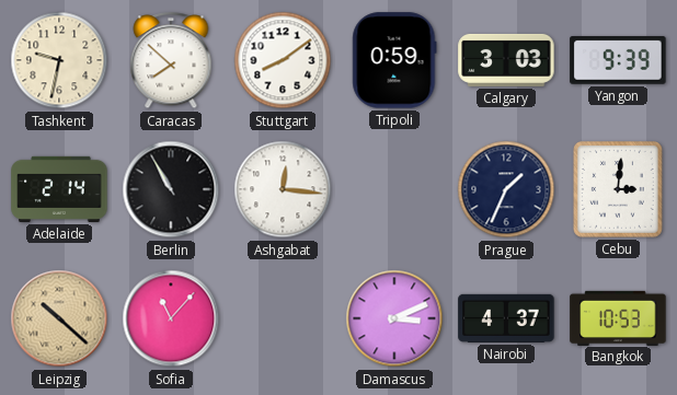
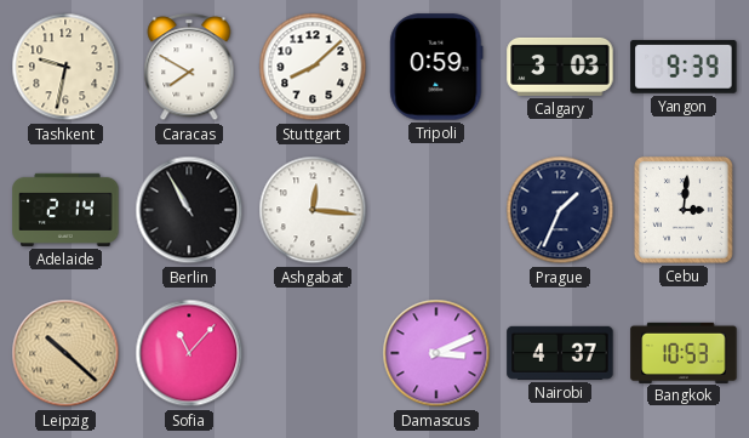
Caracas: 7:52 -> 7:50
Stuttgart: 8:09 -> 8:08
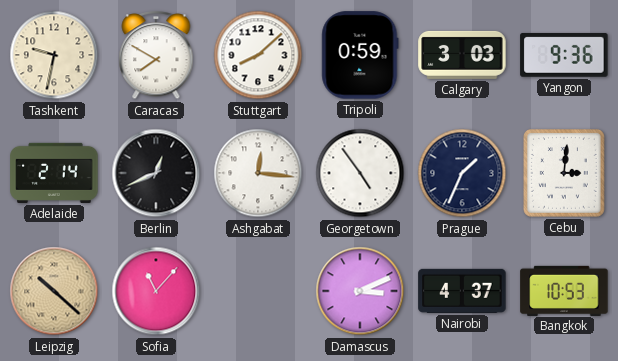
Yangon: 9:39 -> 9:36
Berlin: 10:55 -> 12:41
Georgetown: none -> 4:54
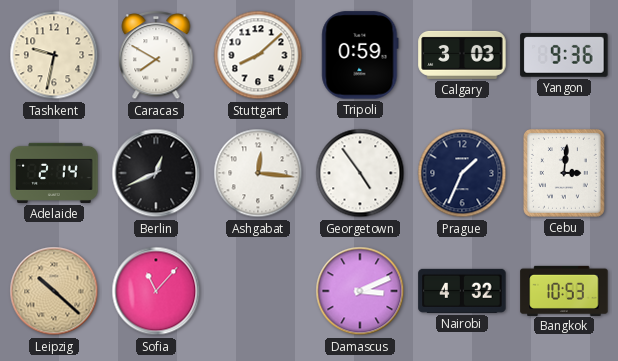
Nairobi: 4:37 -> 4:32
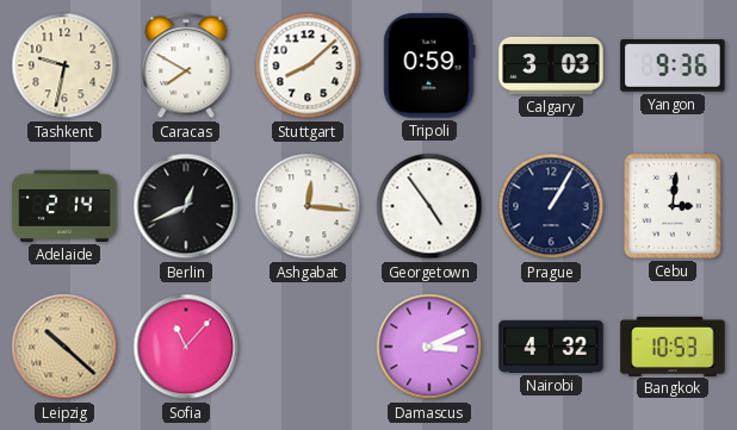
Prague: 1:34 -> 1:05
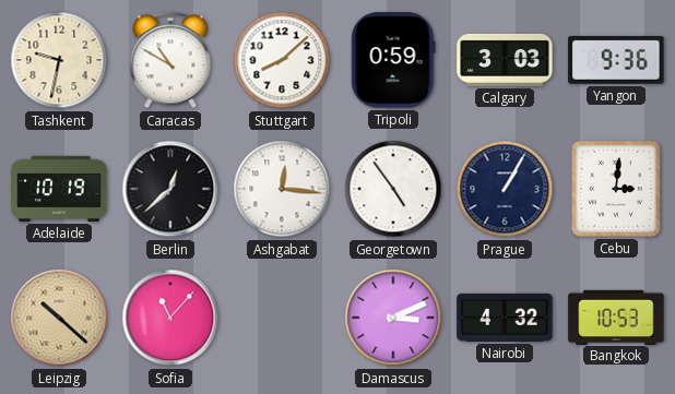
Caracas: 7:50 -> 10:50
Adelaide: 2:14 -> 10:19
Berlin: 12:41 -> 12:38
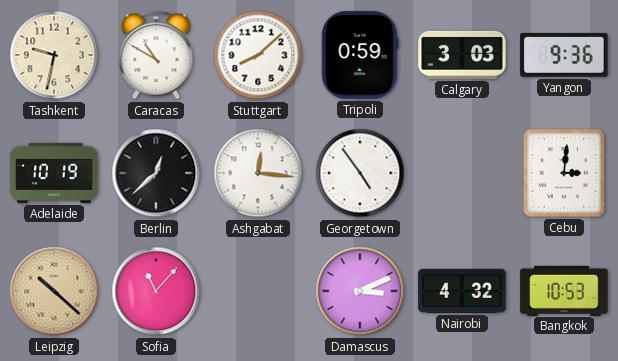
Prague: 1:05 -> none
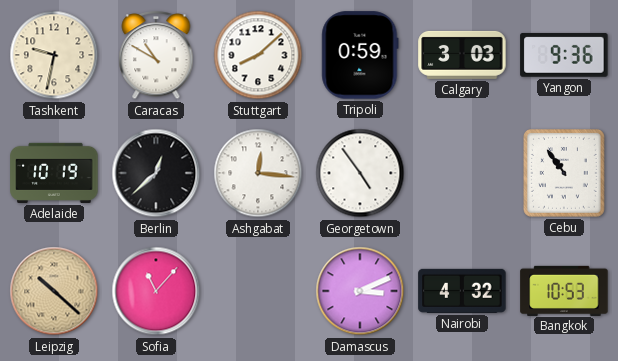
Cebu: 3:01 -> 10:54
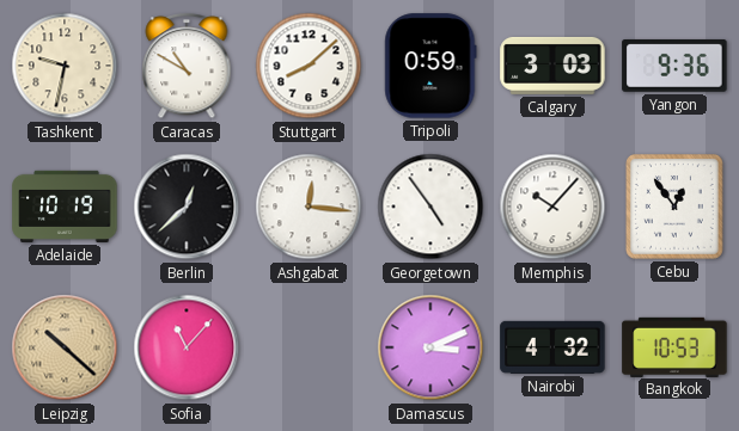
Memphis: none -> 10:07
Cebu: 10:54 -> 12:54
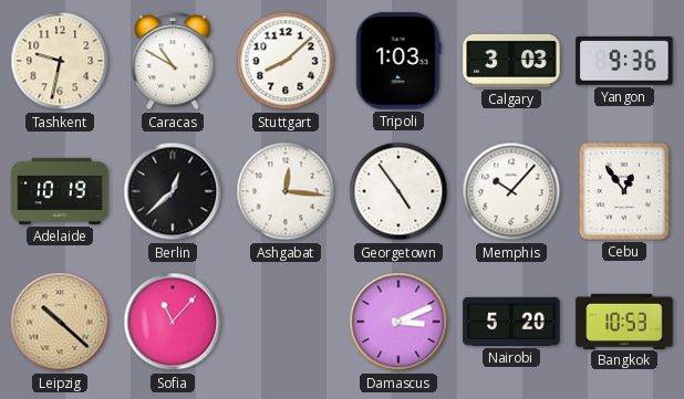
Tripoli: 0:59 -> 1:03
Nairobi: 4:32 -> 5:20
